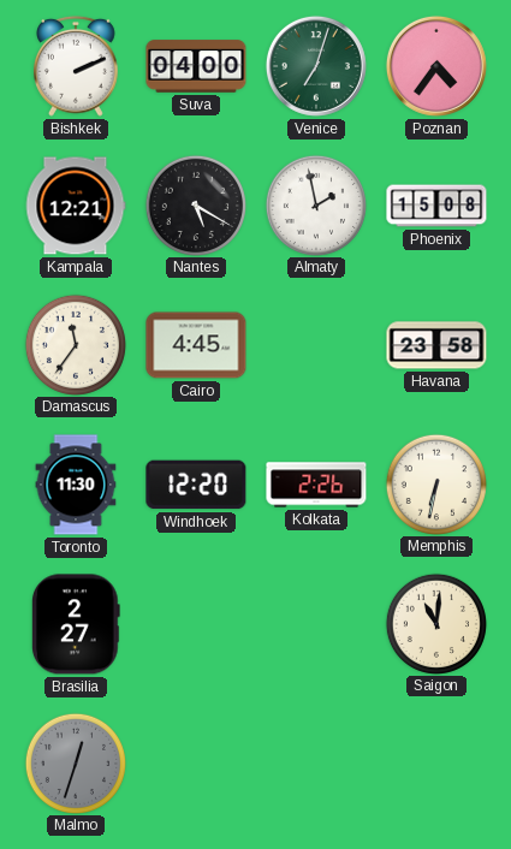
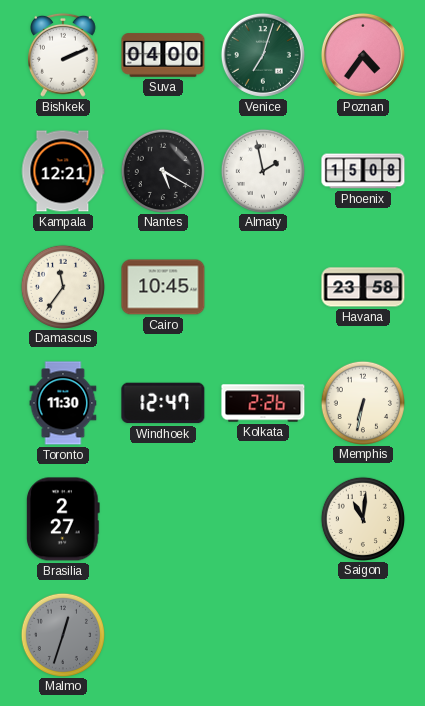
Cairo: 4:45 -> 10:45
Windhoek: 12:20 -> 12:47
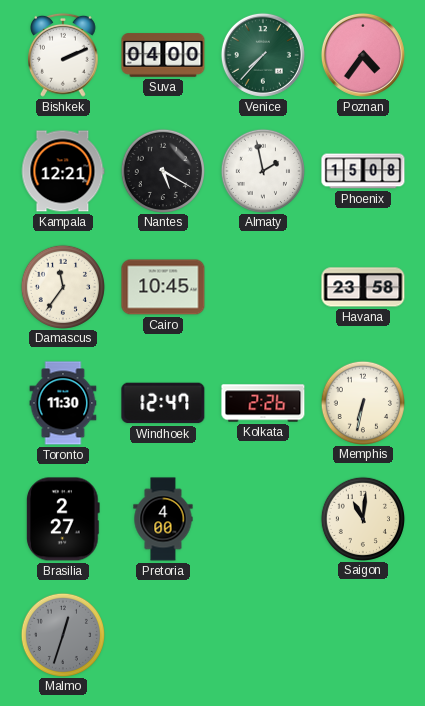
Venice: 7:03 -> 7:37
Pretoria: none -> 4:00
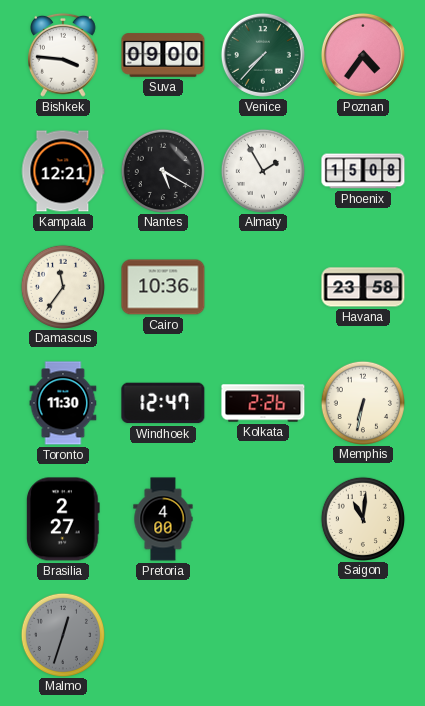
Bishkek: 2:11 -> 3:46
Suva: 04:00 -> 09:00
Almaty: 1:58 -> 1:55
Cairo: 10:45 -> 10:36
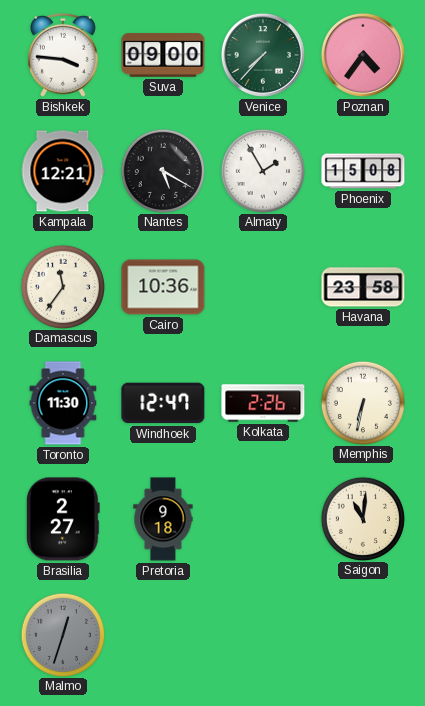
Pretoria: 4:00 -> 9:18
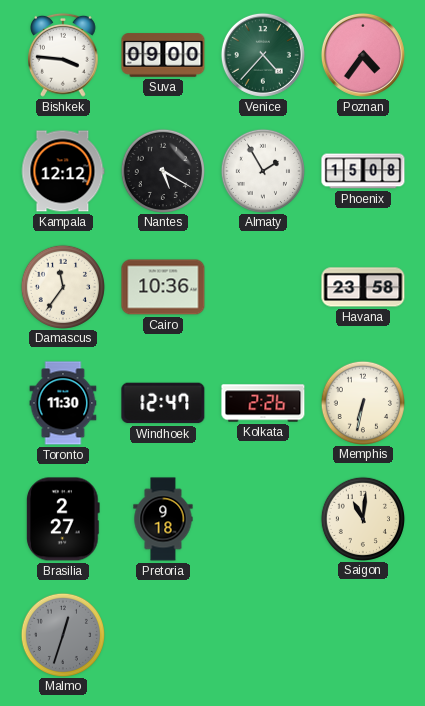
Venice: 7:37 -> 4:37
Kampala: 12:21 -> 12:12
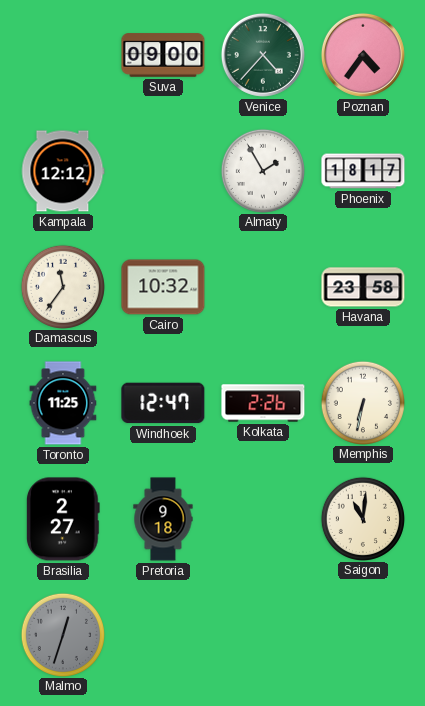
Bishkek: 3:46 -> none
Nantes: 5:20 -> none
Phoenix: 15:08 -> 18:17
Cairo: 10:36 -> 10:32
Toronto: 11:30 -> 11:25
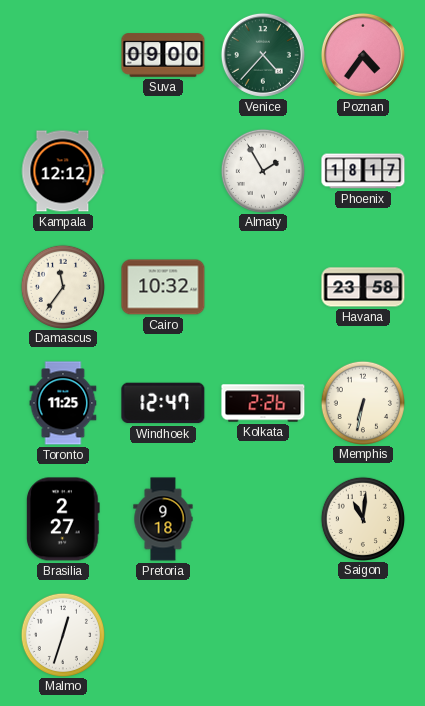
Malmo dial: grey -> white
